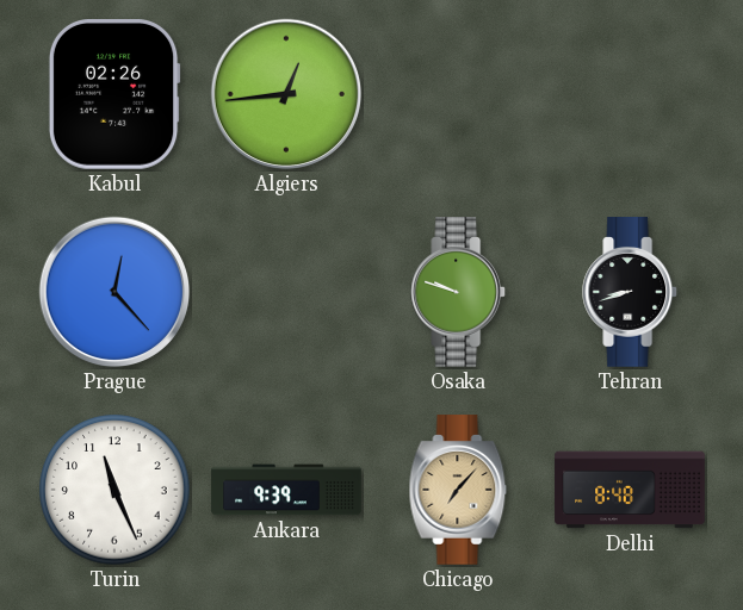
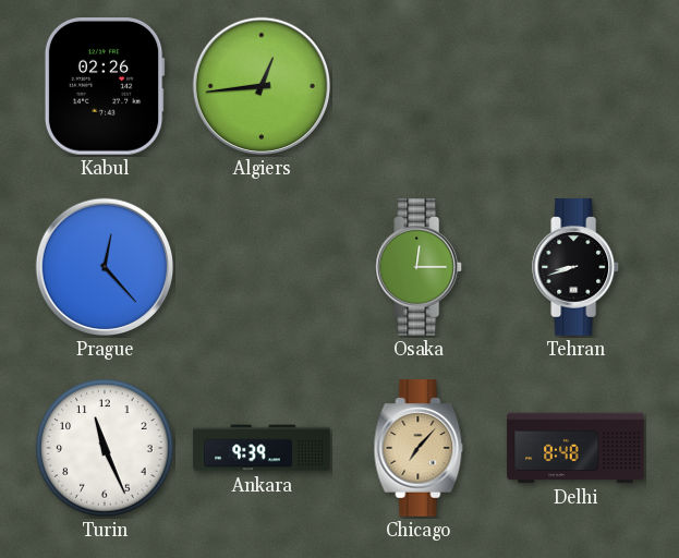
Osaka: 9:48 -> 12:15
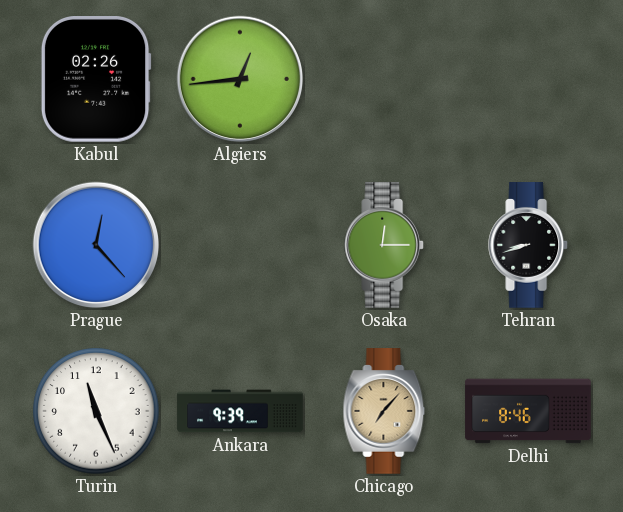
Delhi: 8:48 -> 8:46
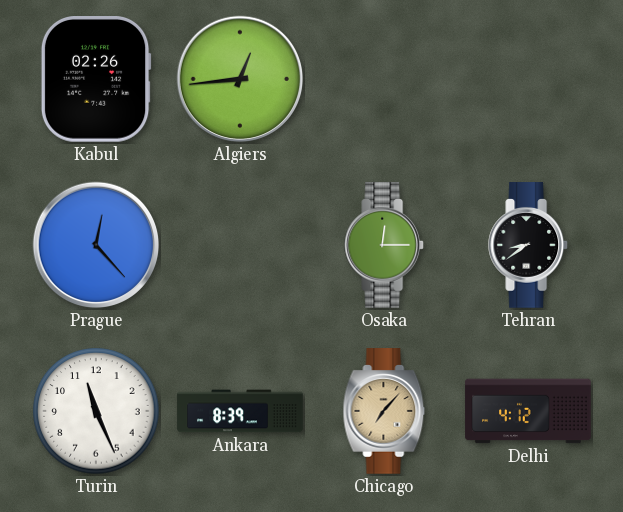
Tehran: 8:42 -> 8:39
Ankara: 9:39 -> 8:39
Delhi: 8:46 -> 4:12
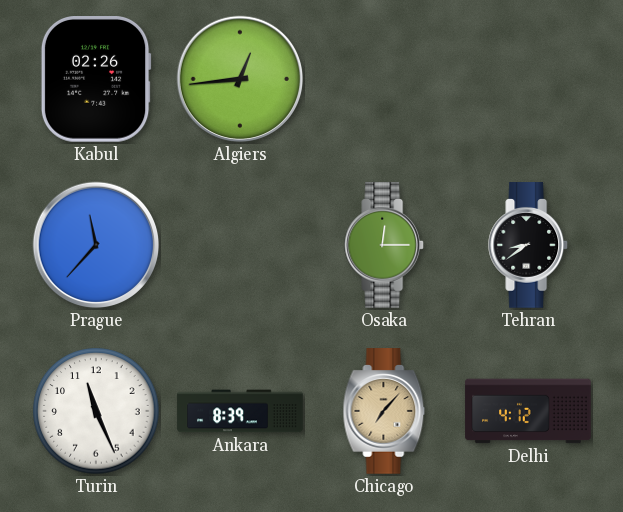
Prague: 12:23 -> 11:37
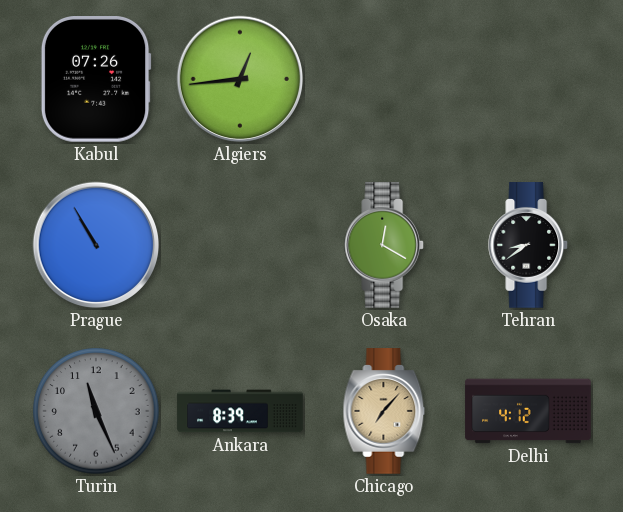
Kabul: 02:26 -> 07:26
Prague: 11:37 -> 10:55
Osaka: 12:15 -> 12:20
Turin dial: white -> grey
